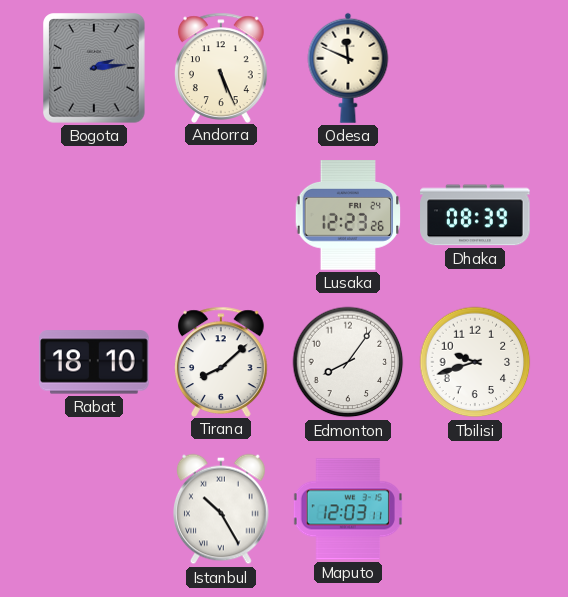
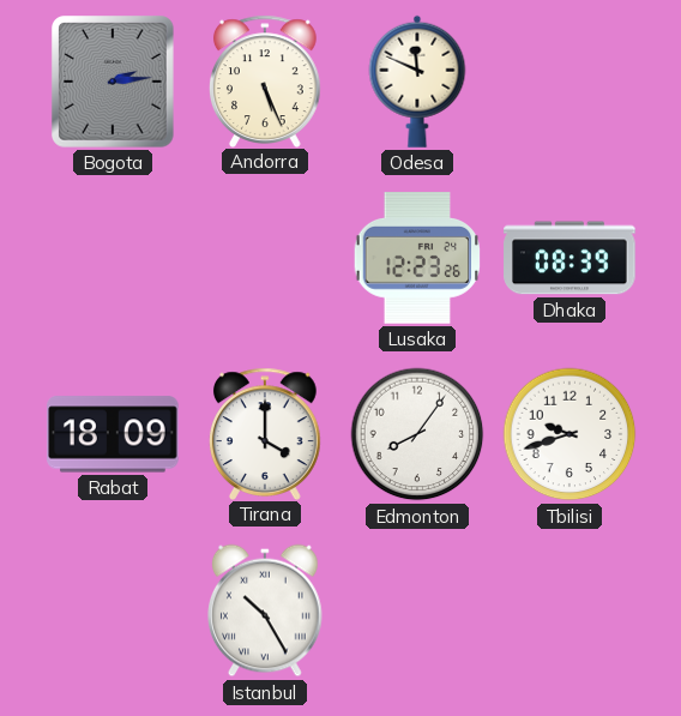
Rabat: 18:10 -> 18:09
Tirana: 8:08 -> 4:00
Maputo: 12:03 -> none
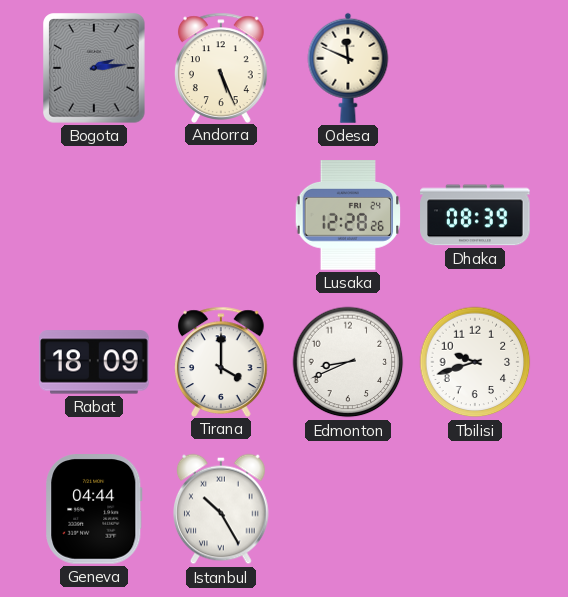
Lusaka: 12:23 -> 12:28
Edmonton: 8:06 -> 8:41
Geneva: none -> 04:44
